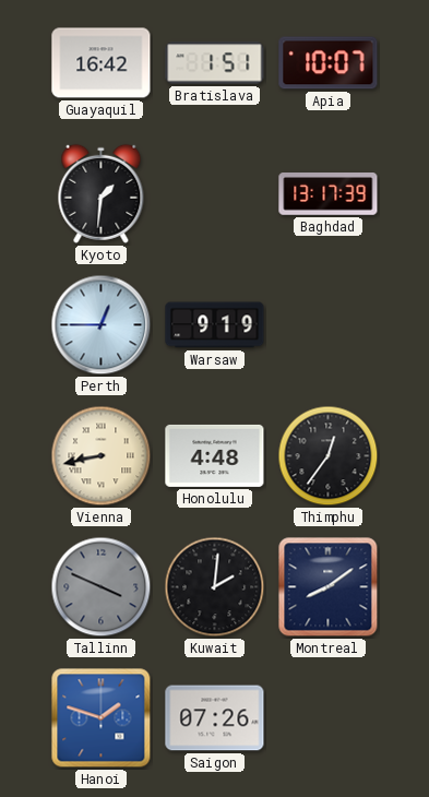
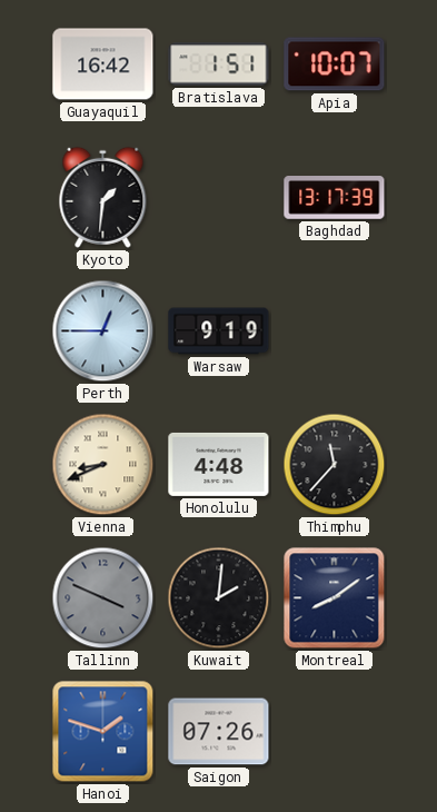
Vienna: 8:43 -> 8:41
Thimphu: 12:36 -> 11:37
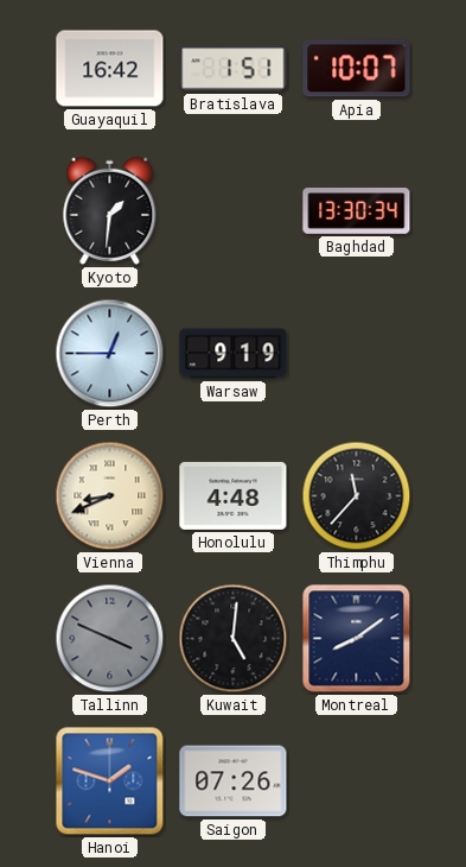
Baghdad: 13:17 -> 13:30
Kuwait: 2:01 -> 5:01
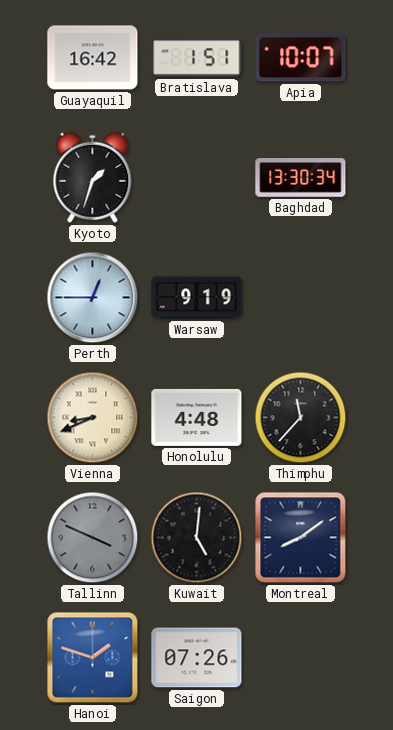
Kyoto: 1:31 -> 1:33
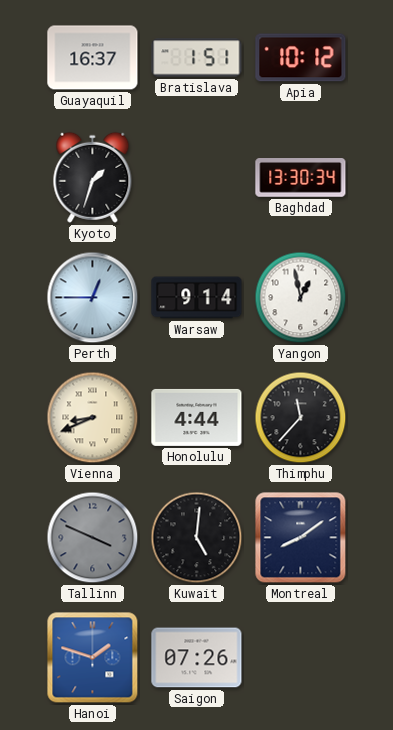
Guayaquil: 16:42 -> 16:37
Apia: 10:07 -> 10:12
Warsaw: 9:19 -> 9:14
Yangon: none -> 12:58
Honolulu: 4:48 -> 4:44
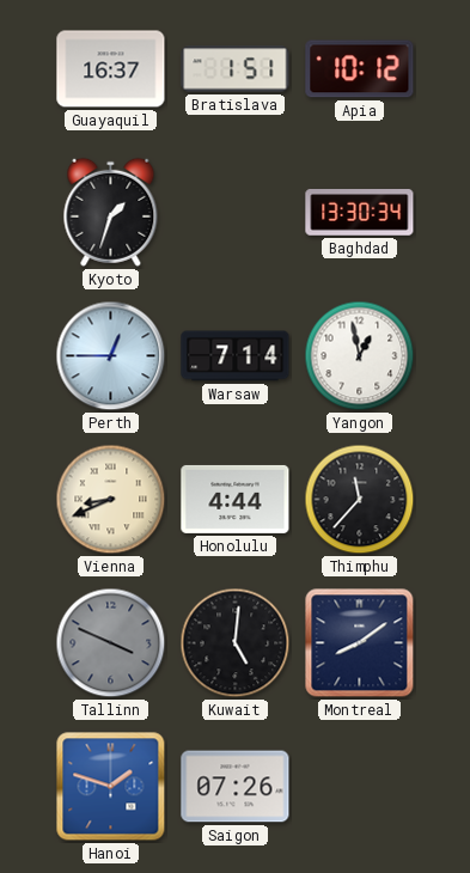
Warsaw: 9:14 -> 7:14
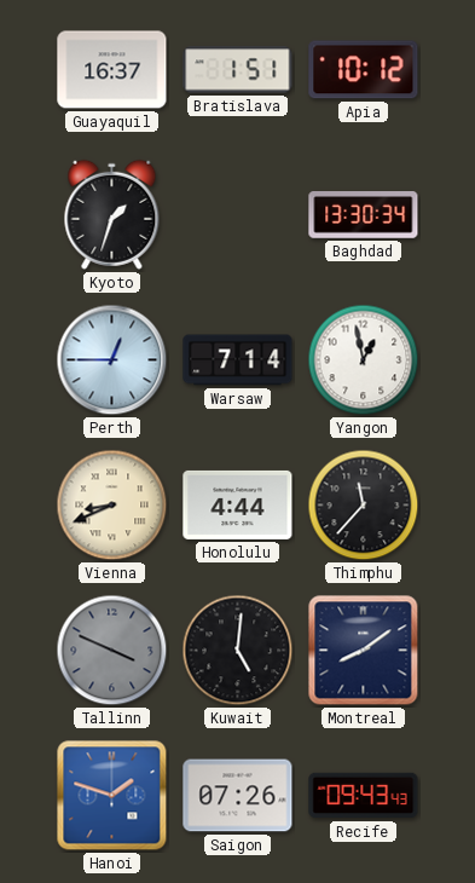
Recife: none -> 09:43
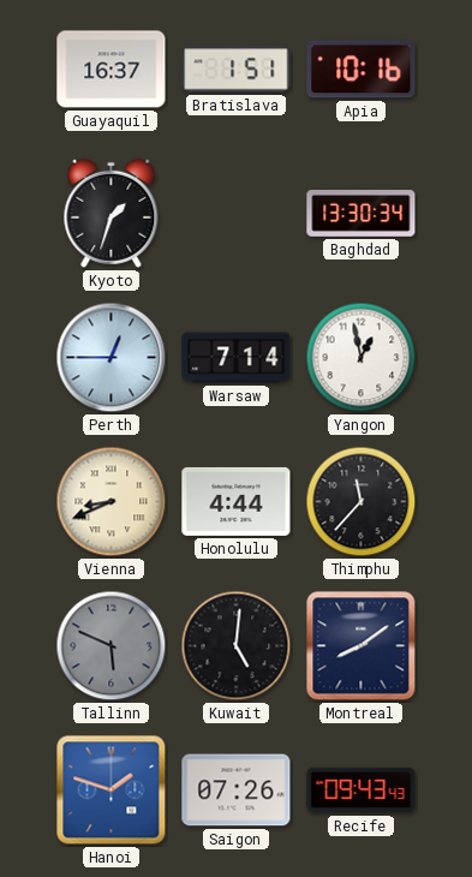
Apia: 10:12 -> 10:16
Tallinn: 3:49 -> 5:49
